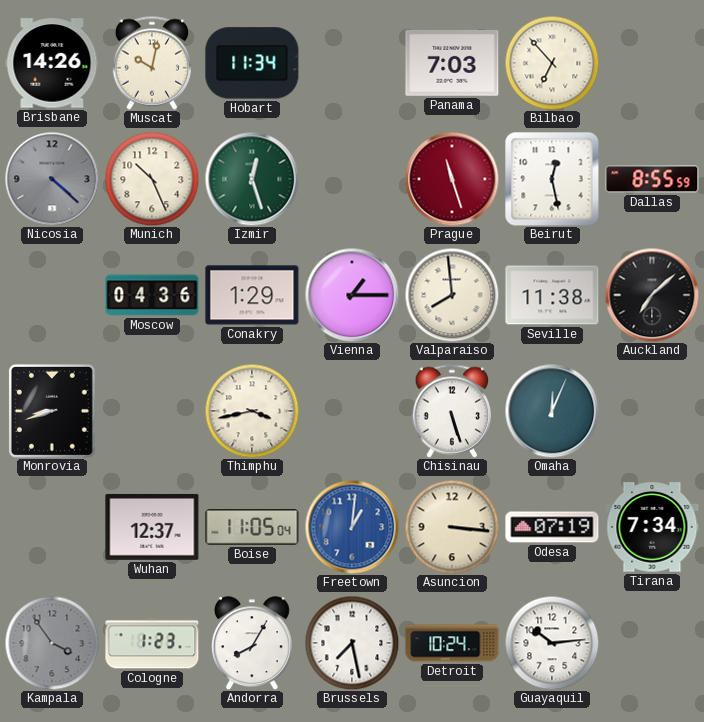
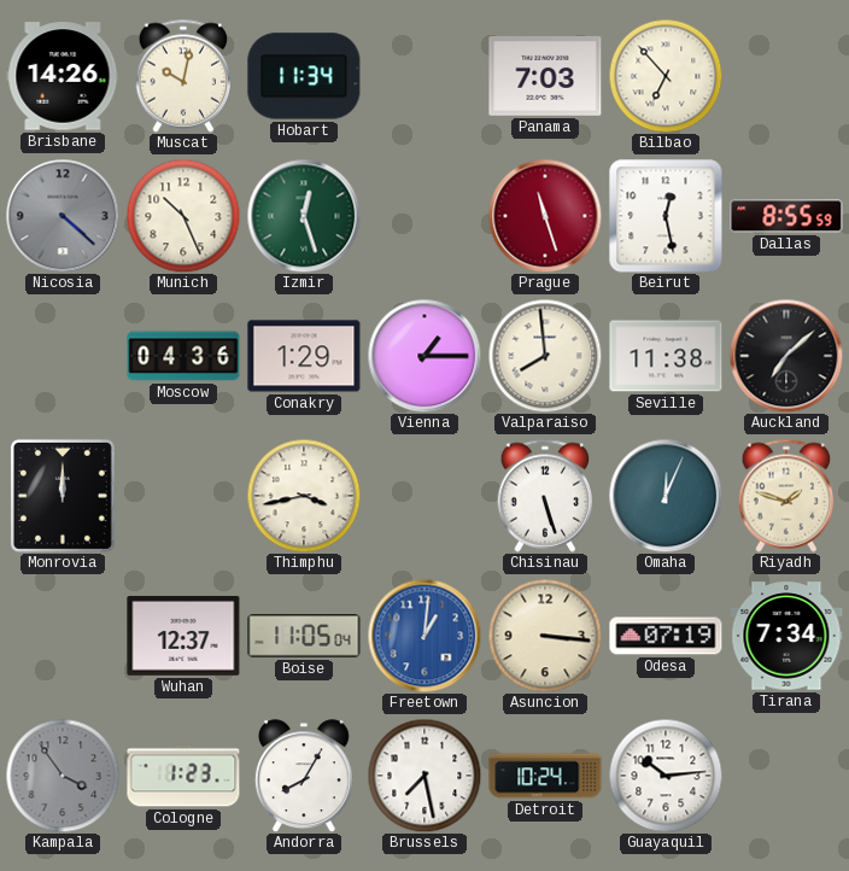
Monrovia: 8:42 -> 12:00
Riyadh: none -> 1:48
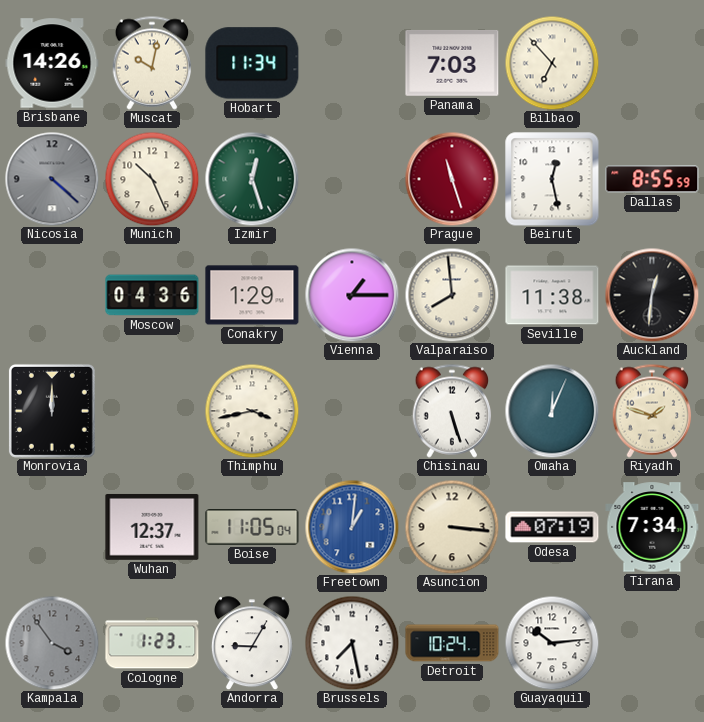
Auckland: 7:08 -> 12:31
Andorra: 8:05 -> 9:05
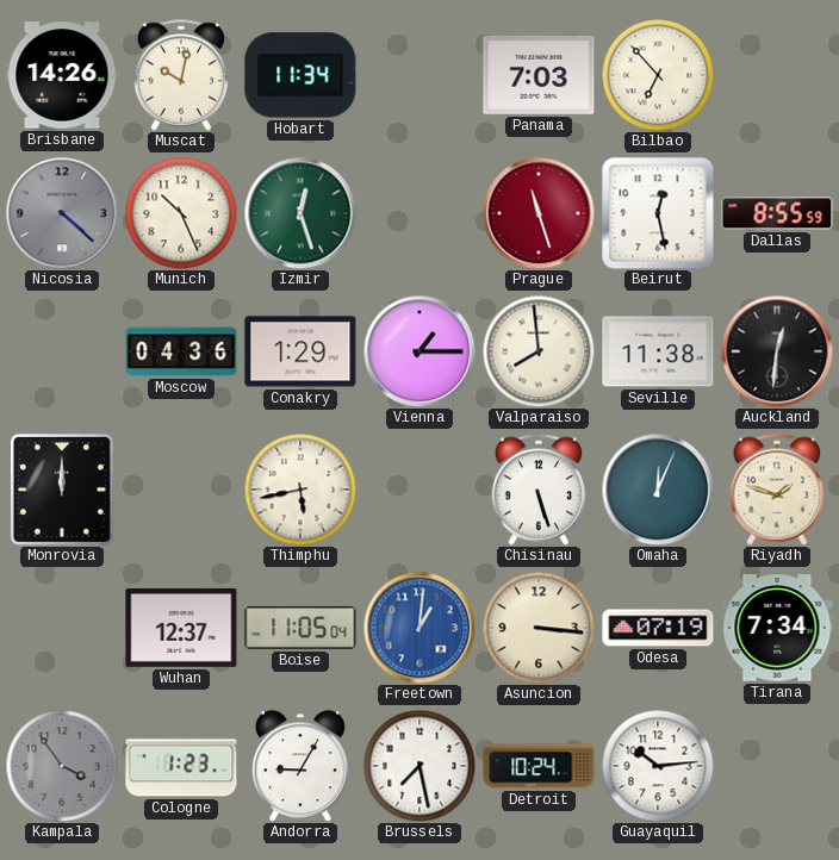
Thimphu: 3:43 -> 5:43
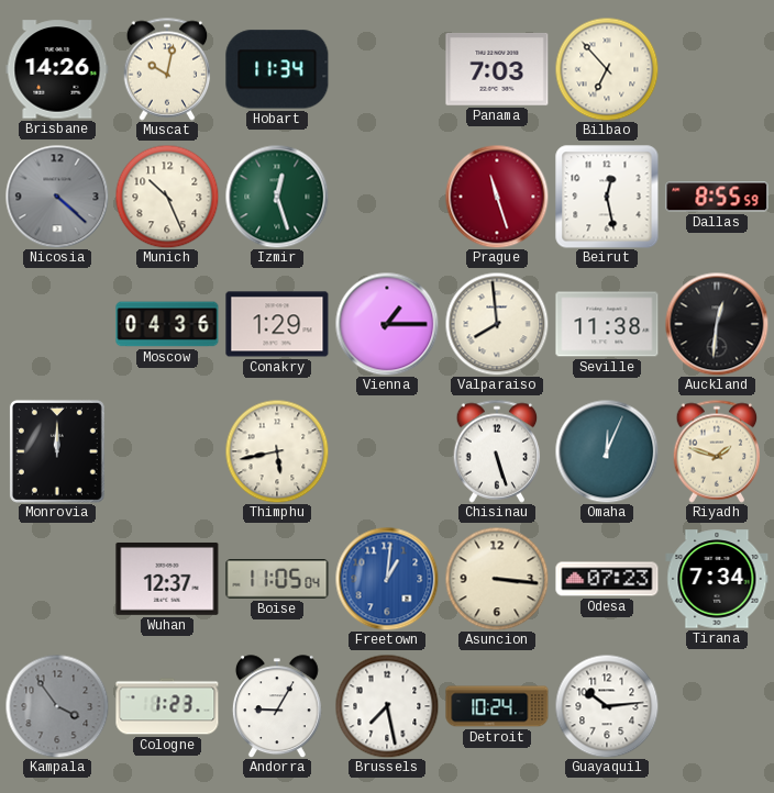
Odesa: 07:19 -> 07:23
